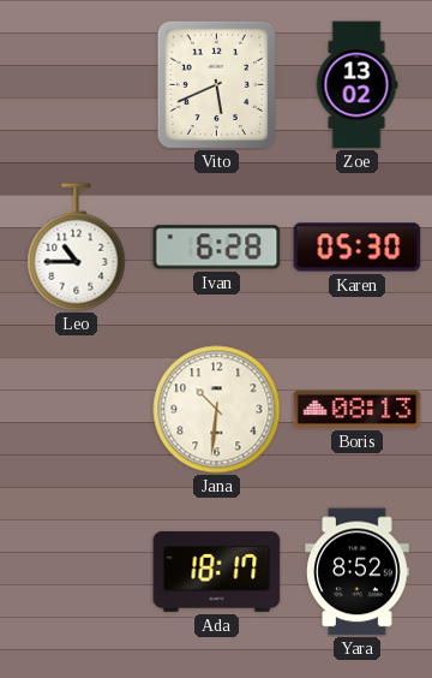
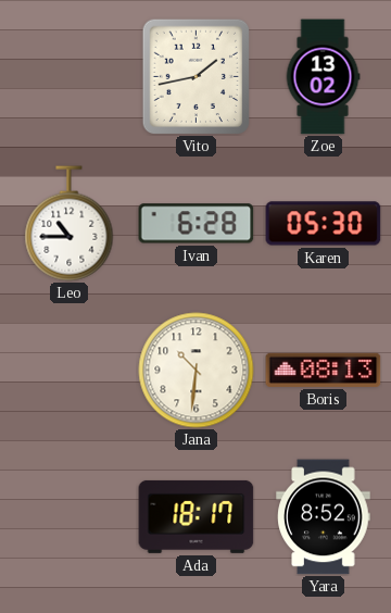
Vito: 5:41 -> 1:43
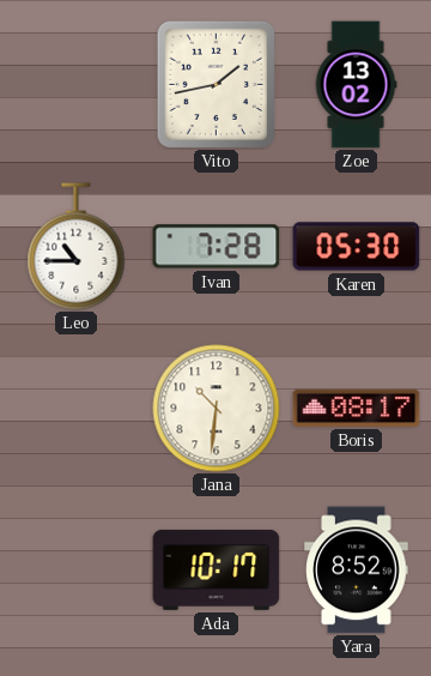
Ivan: 6:28 -> 7:28
Boris: 08:13 -> 08:17
Ada: 18:17 -> 10:17
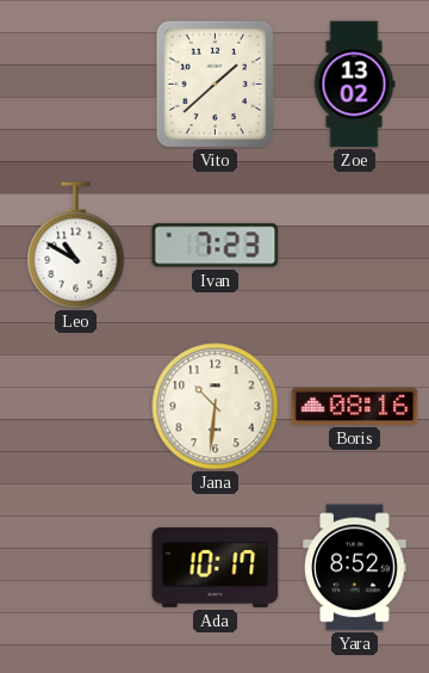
Vito: 1:43 -> 1:38
Leo: 10:45 -> 10:50
Ivan: 7:28 -> 7:23
Karen: 05:30 -> none
Boris: 08:17 -> 08:16
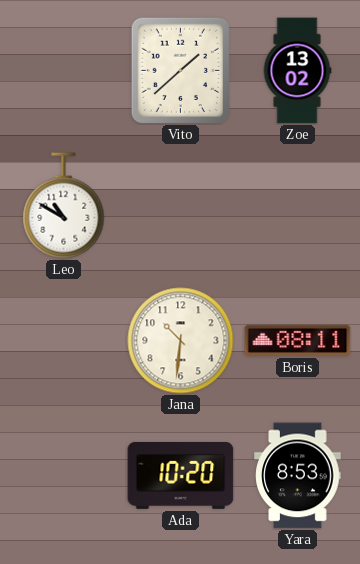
Ivan: 7:23 -> none
Boris: 08:16 -> 08:11
Ada: 10:17 -> 10:20
Yara: 8:52 -> 8:53
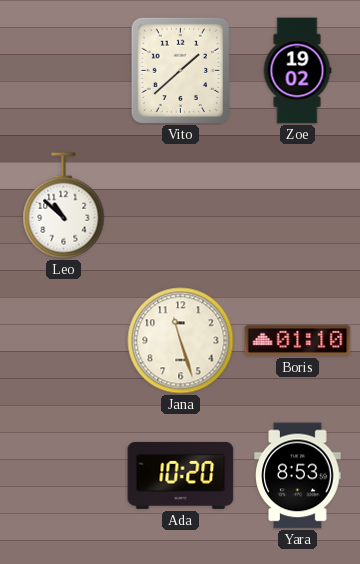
Zoe: 13:02 -> 19:02
Leo: 10:50 -> 10:52
Jana: 10:31 -> 11:27
Boris: 08:11 -> 01:10
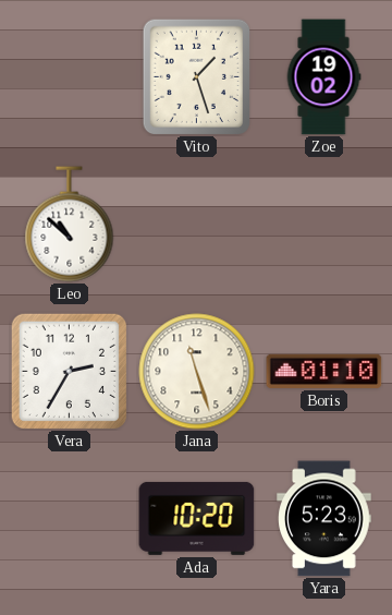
Vito: 1:38 -> 1:27
Vera: none -> 2:35
Yara: 8:53 -> 5:23
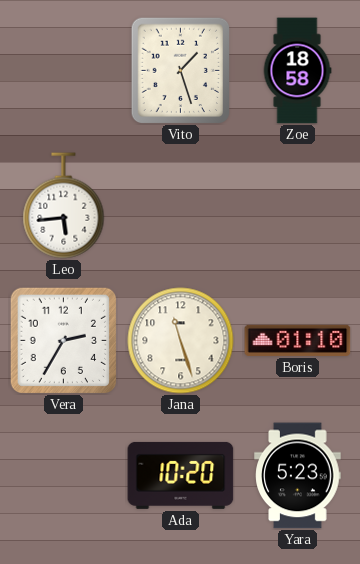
Zoe: 19:02 -> 18:58
Leo: 10:52 -> 5:44
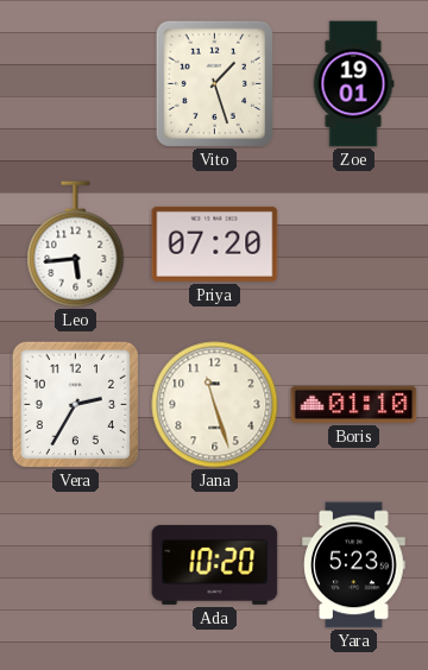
Zoe: 18:58 -> 19:01
Priya: none -> 07:20
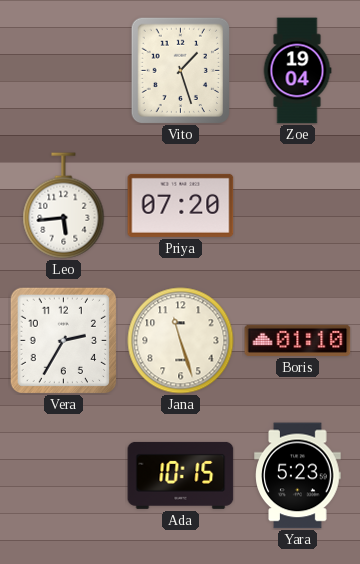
Zoe: 19:01 -> 19:04
Ada: 10:20 -> 10:15
